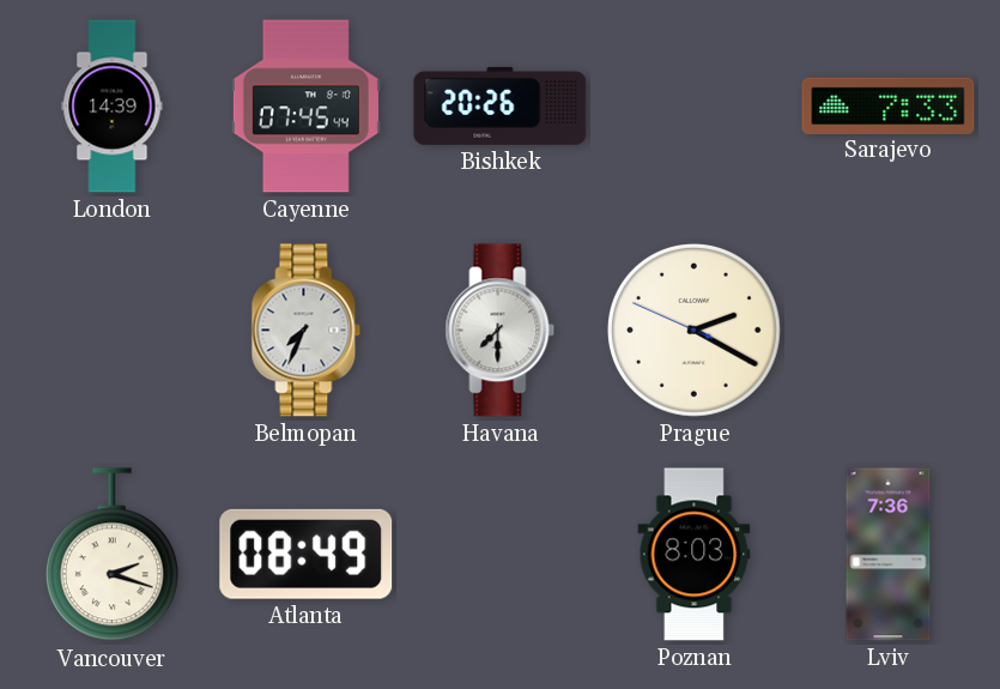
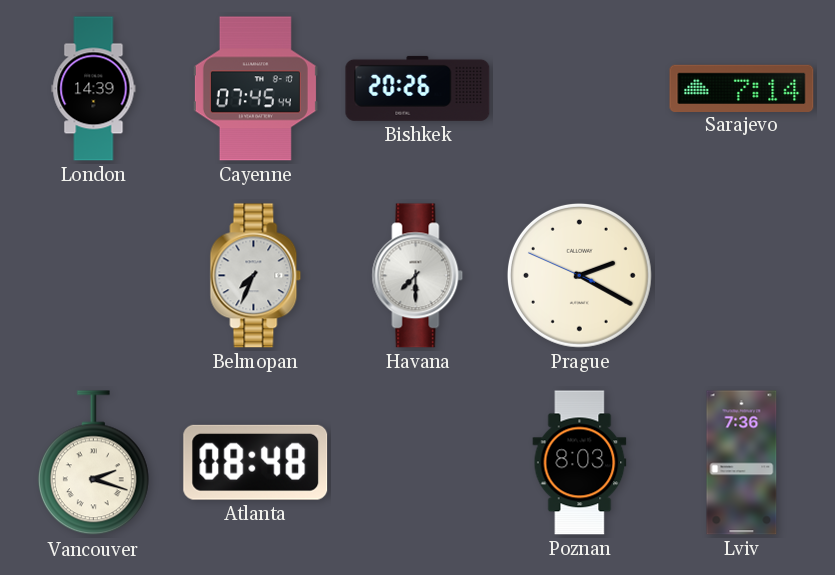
Sarajevo: 7:33 -> 7:14
Atlanta: 08:49 -> 08:48
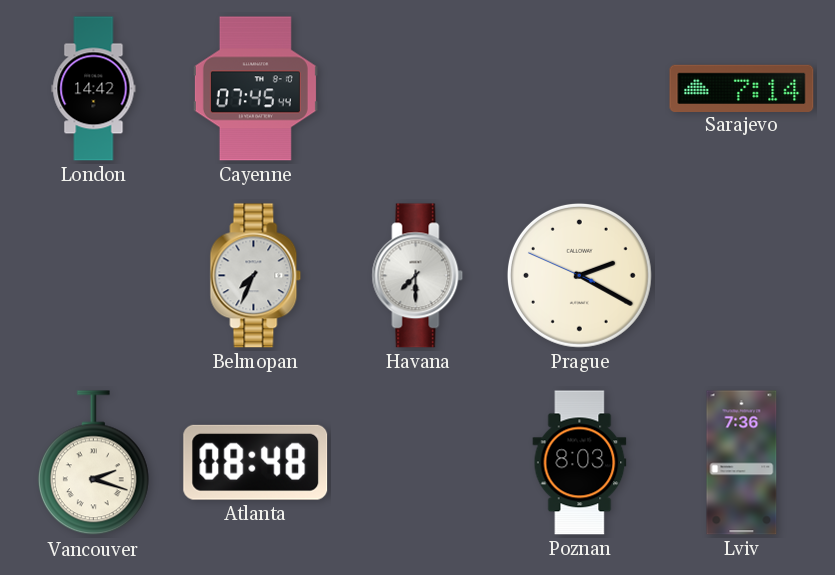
London: 14:39 -> 14:42
Bishkek: 20:26 -> none
